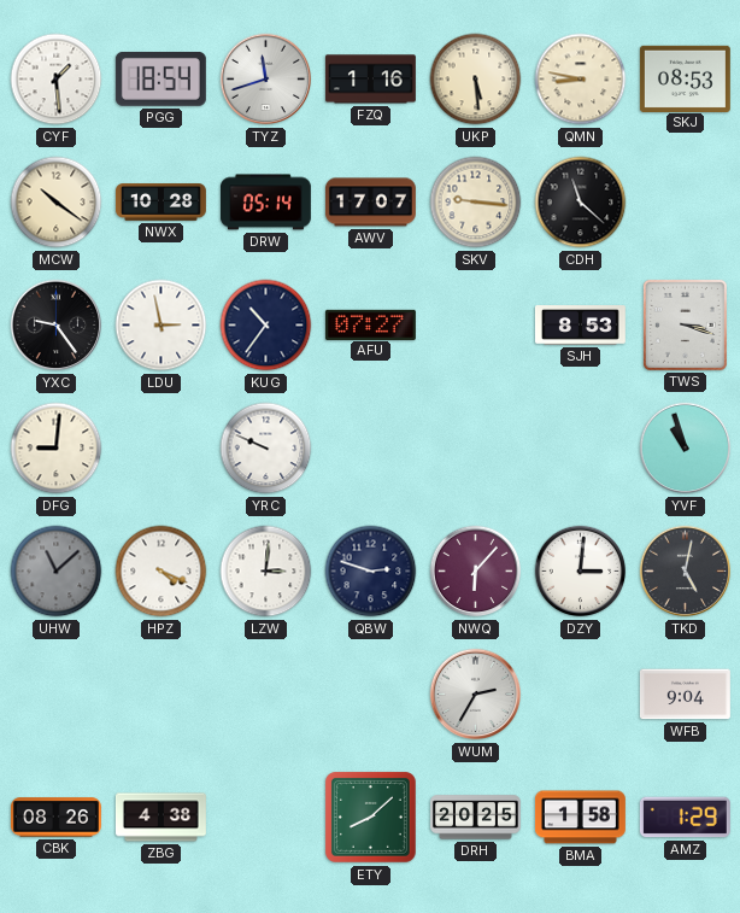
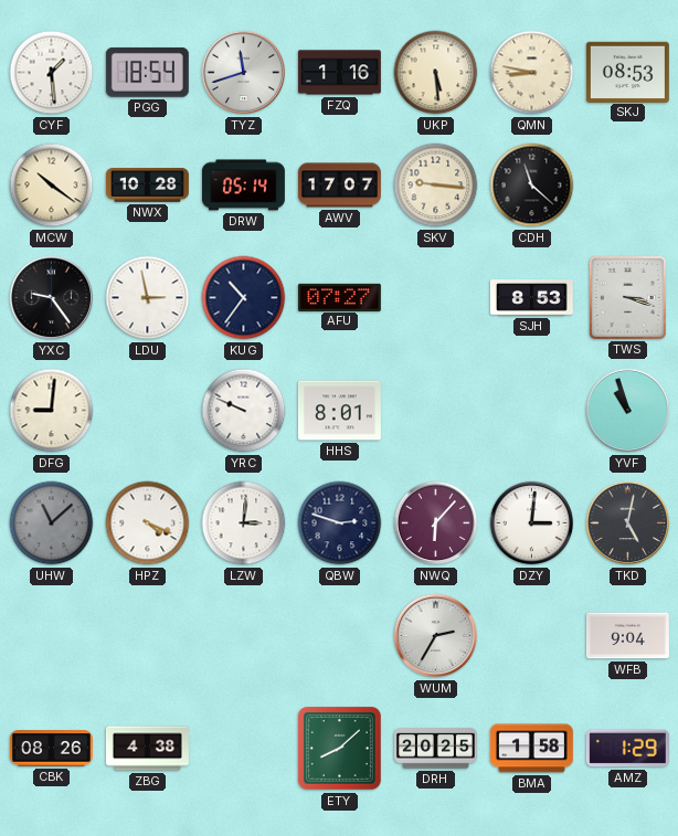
HHS: none -> 8:01
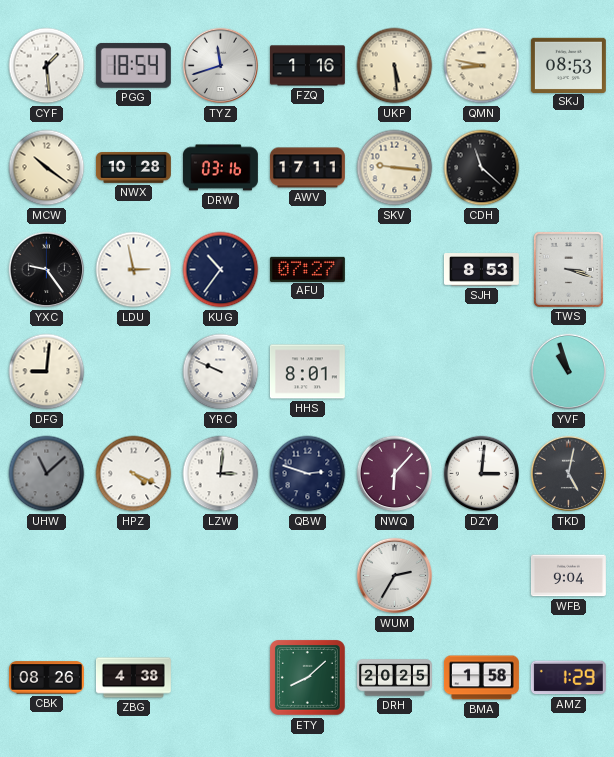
DRW: 05:14 -> 03:16
AWV: 17:07 -> 17:11
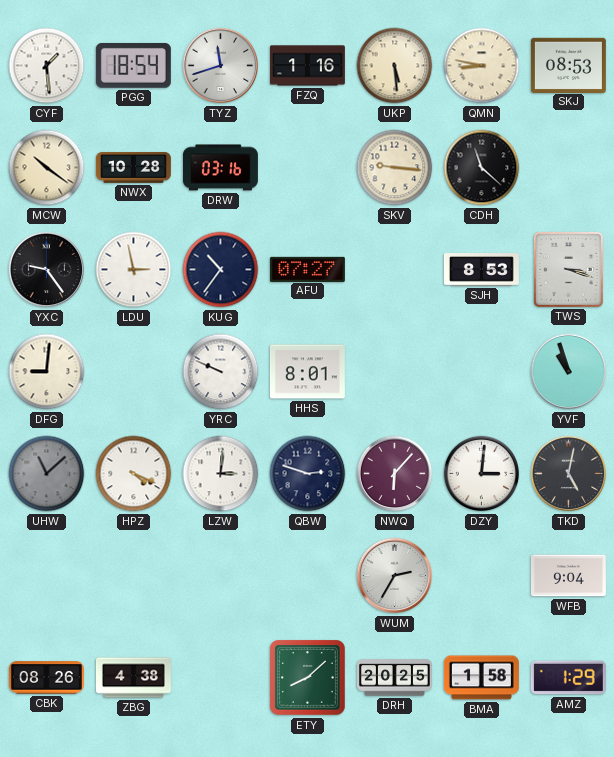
AWV: 17:11 -> none
